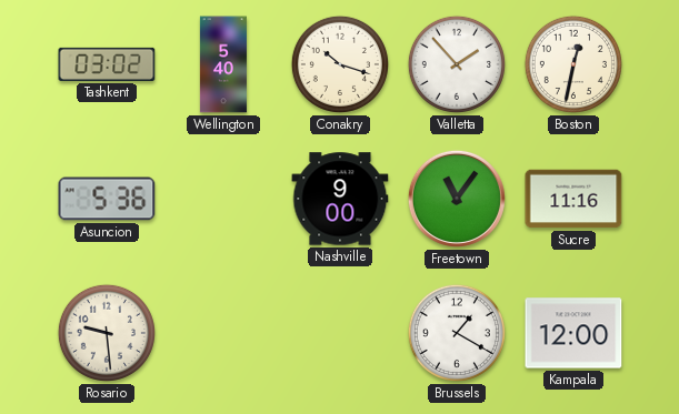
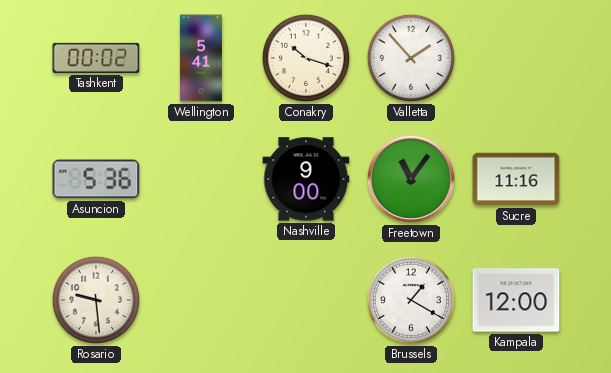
Tashkent: 03:02 -> 00:02
Wellington: 5:40 -> 5:41
Boston: 12:32 -> none
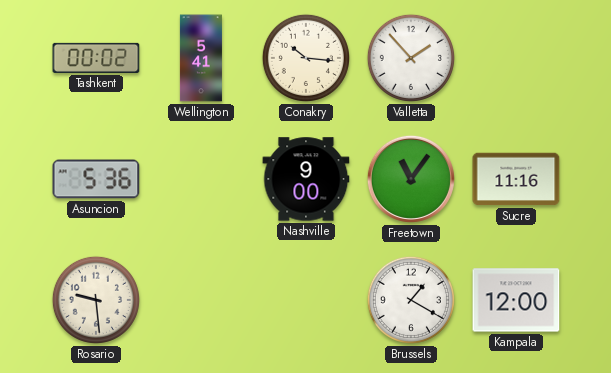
Conakry: 10:18 -> 10:16
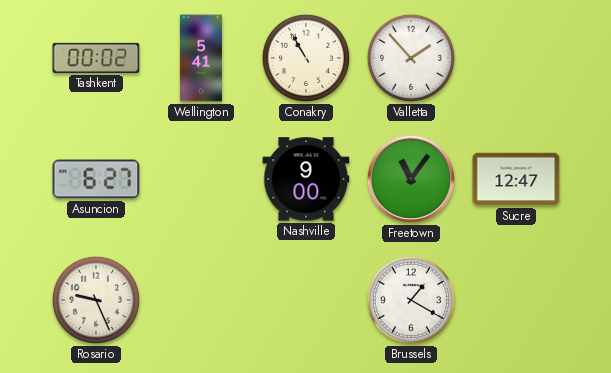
Conakry: 10:16 -> 10:55
Asuncion: 5:36 -> 6:27
Sucre: 11:16 -> 12:47
Rosario: 9:29 -> 9:26
Kampala: 12:00 -> none
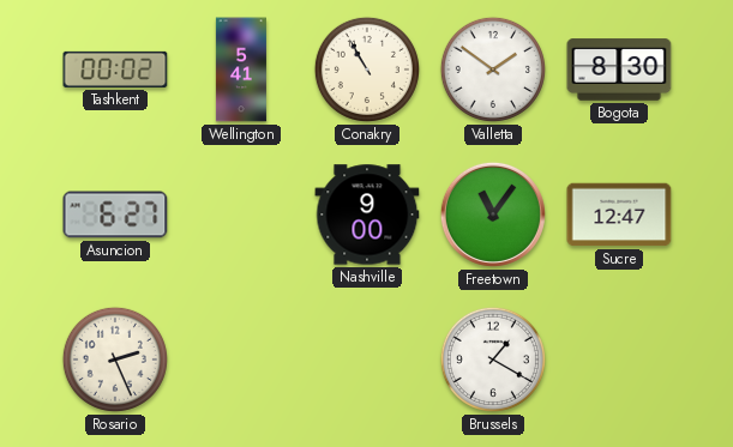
Valletta: 1:53 -> 1:51
Bogota: none -> 8:30
Rosario: 9:26 -> 2:26
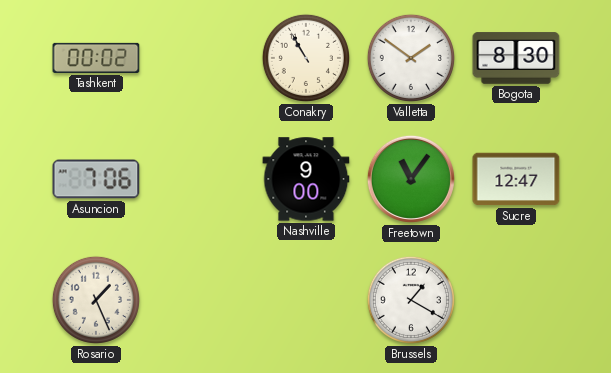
Wellington: 5:41 -> none
Asuncion: 6:27 -> 7:06
Rosario: 2:26 -> 1:26
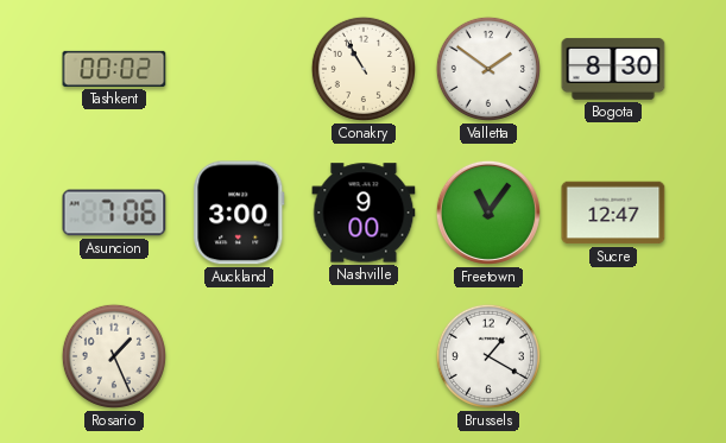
Auckland: none -> 3:00
